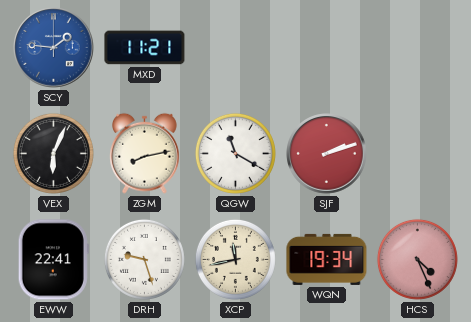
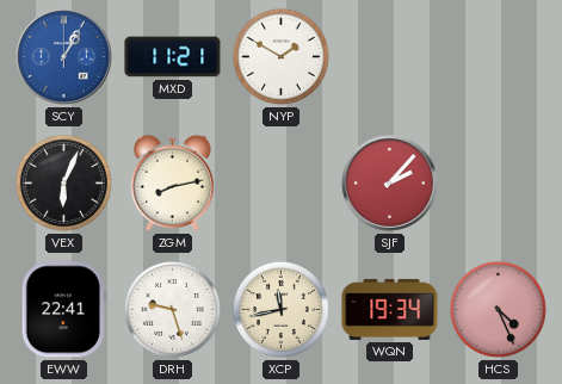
SCY: 1:46 -> 1:05
NYP: none -> 1:50
QGW: 11:20 -> none
SJF: 2:12 -> 2:07
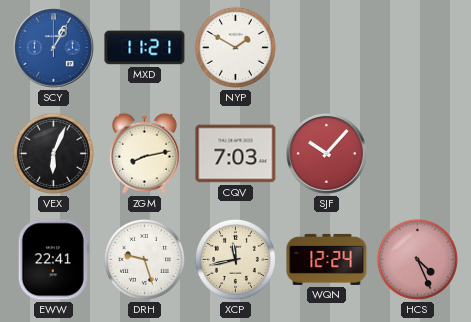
CQV: none -> 7:03
SJF: 2:07 -> 10:07
WQN: 19:34 -> 12:24
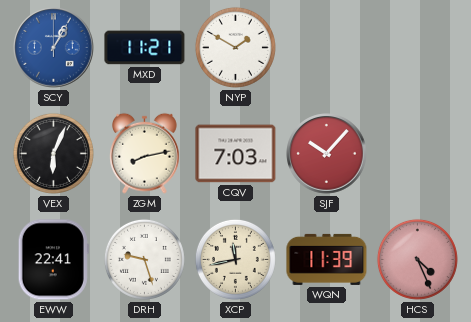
WQN: 12:24 -> 11:39
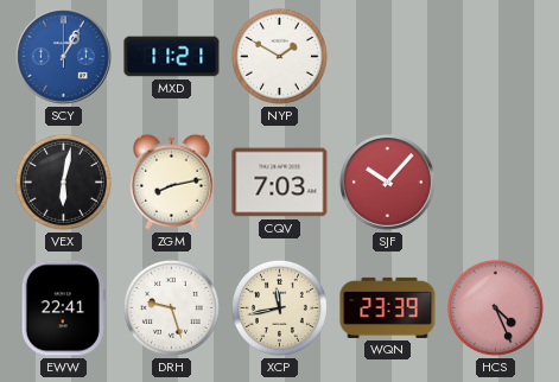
VEX: 6:04 -> 6:02
WQN: 11:39 -> 23:39
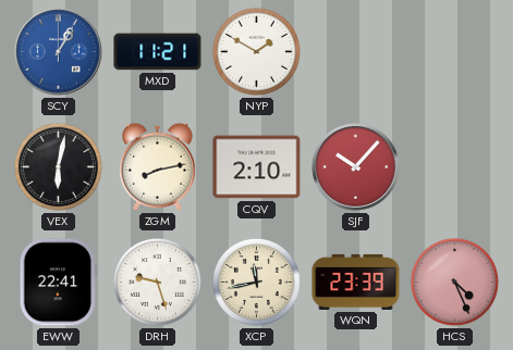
CQV: 7:03 -> 2:10
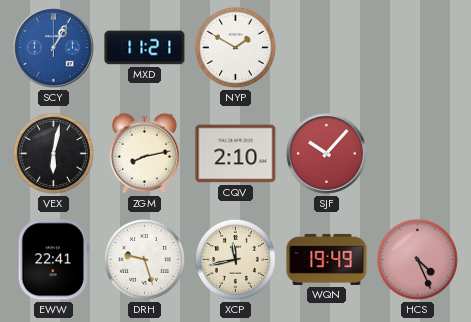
WQN: 23:39 -> 19:49
